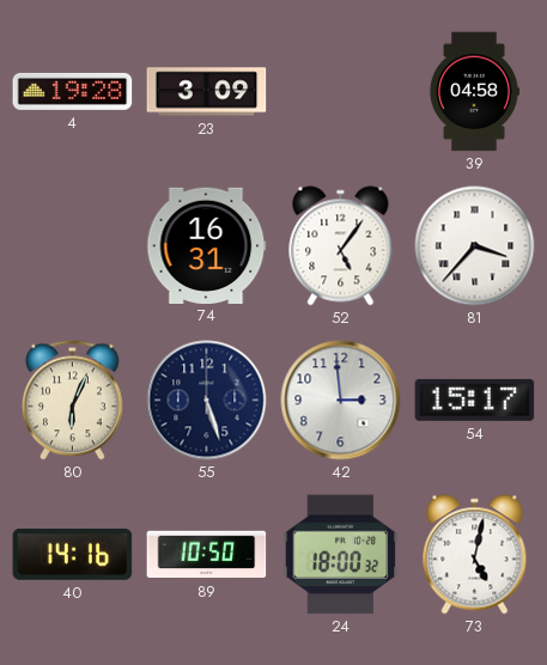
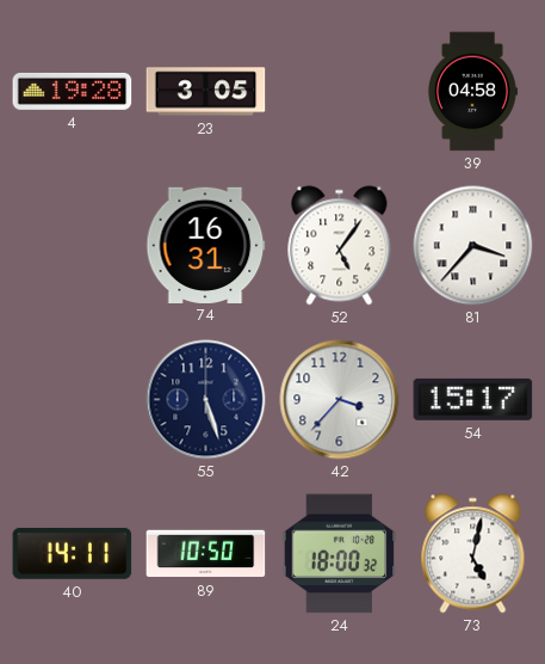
23: 3:09 -> 3:05
80: 6:04 -> none
42: 2:59 -> 3:37
40: 14:16 -> 14:11
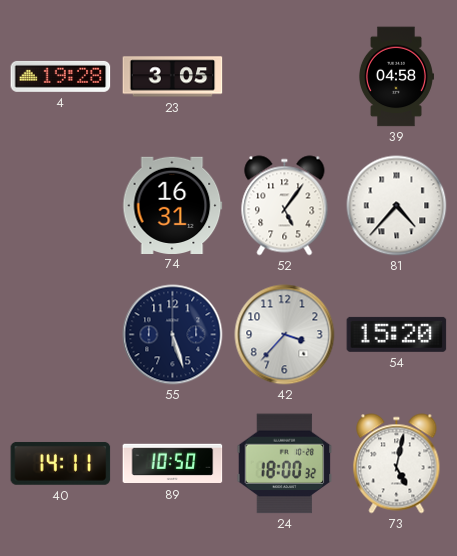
81: 3:37 -> 4:37
54: 15:17 -> 15:20
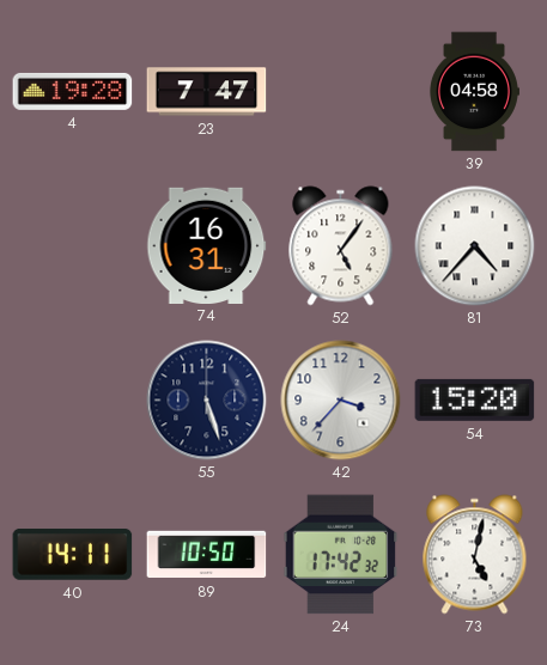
23: 3:05 -> 7:47
24: 18:00 -> 17:42
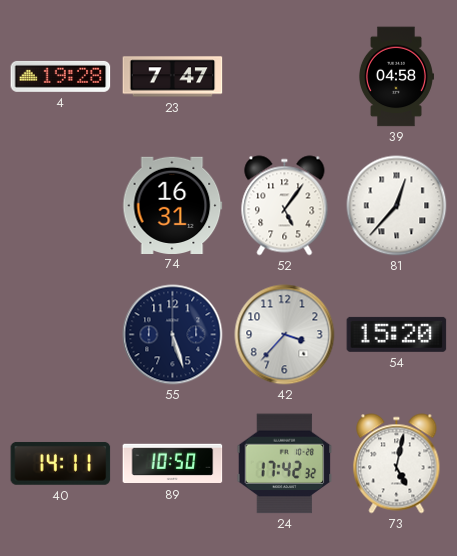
81: 4:37 -> 12:37
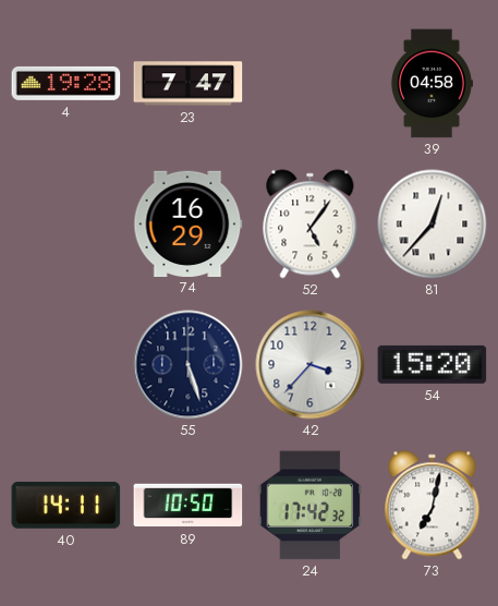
74: 16:31 -> 16:29
73: 5:02 -> 7:02
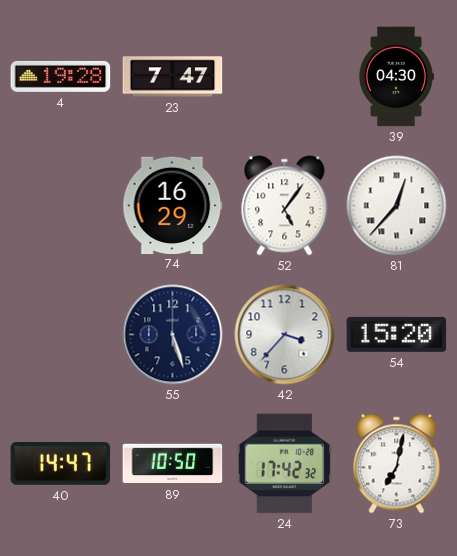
39: 04:58 -> 04:30
40: 14:11 -> 14:47
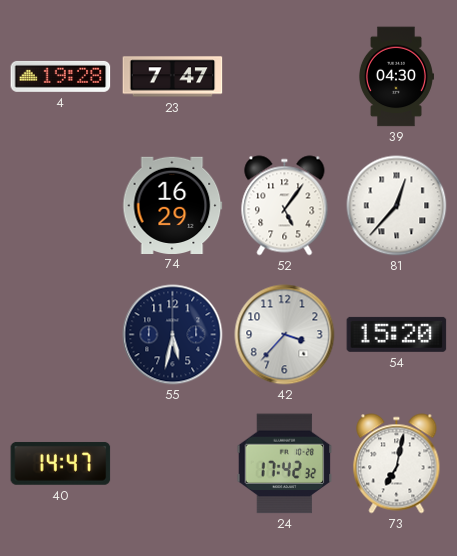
55: 5:27 -> 5:32
89: 10:50 -> none
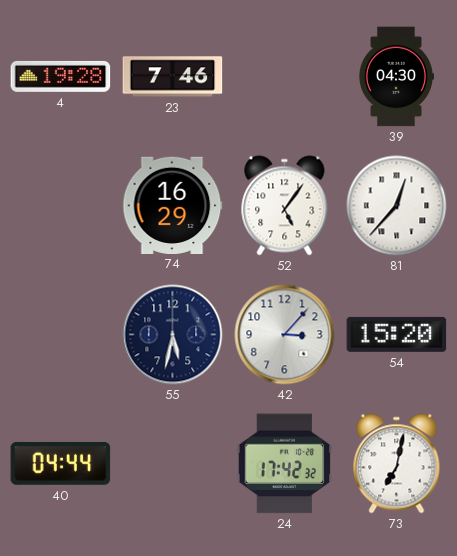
23: 7:47 -> 7:46
42: 3:37 -> 3:07
40: 14:47 -> 04:44
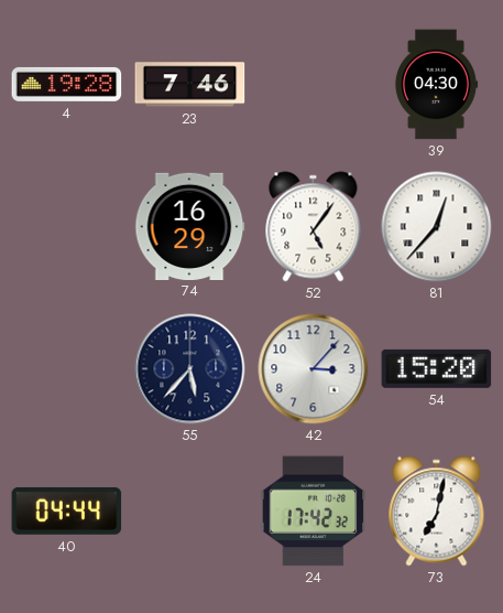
55: 5:32 -> 5:37
